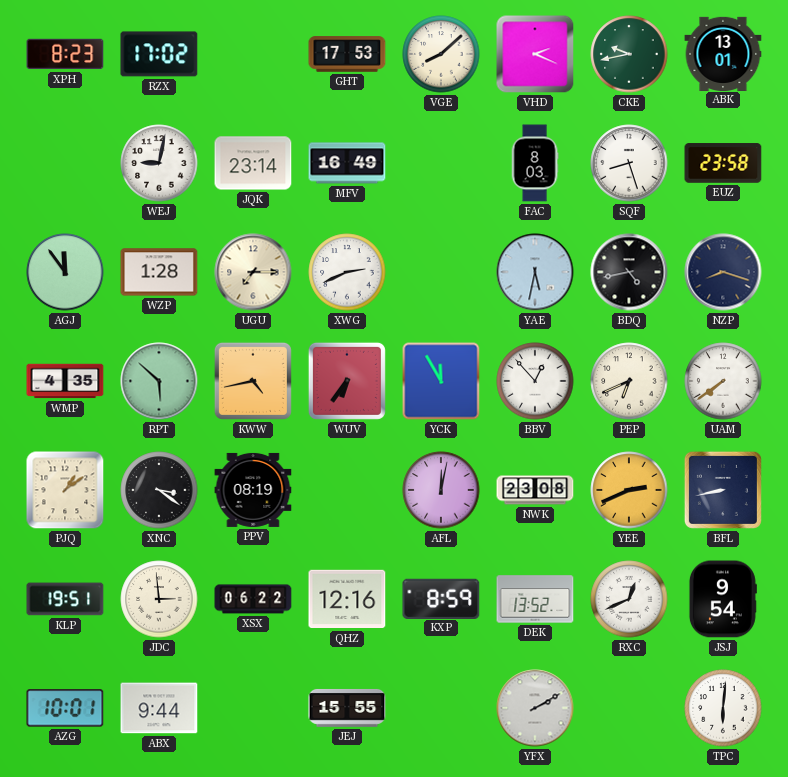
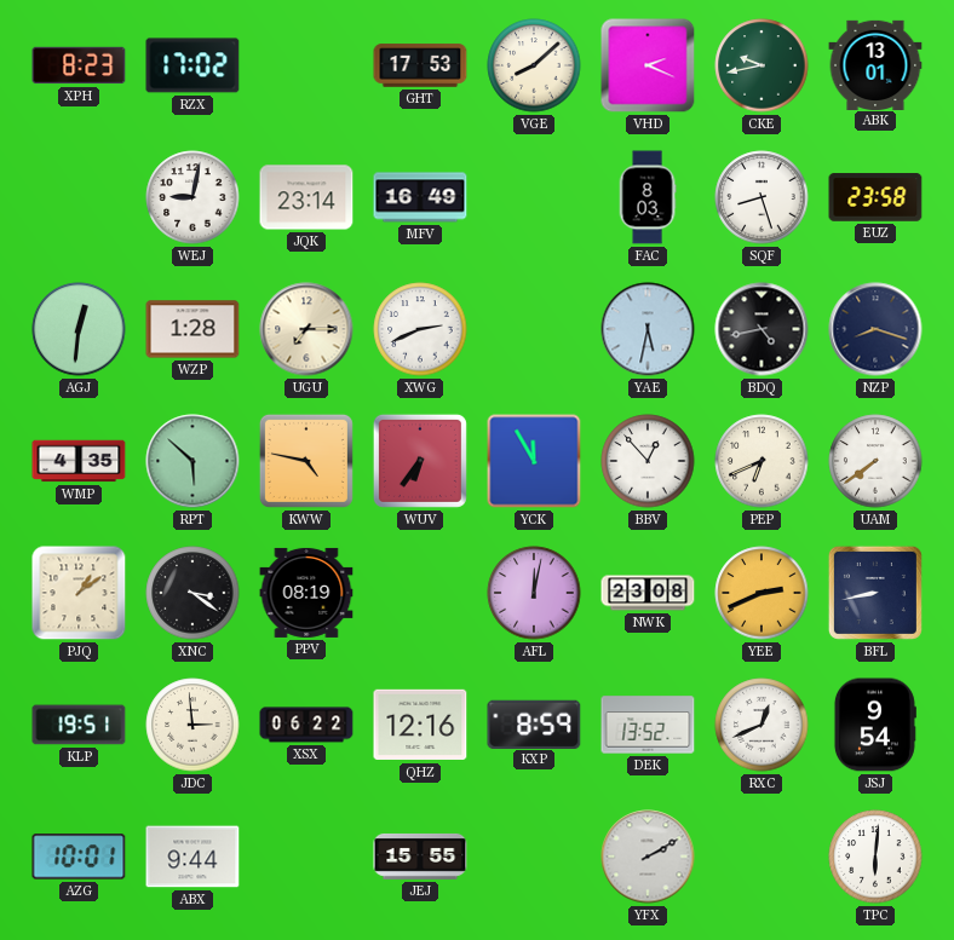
AGJ: 11:54 -> 12:31
KWW: 4:43 -> 4:47
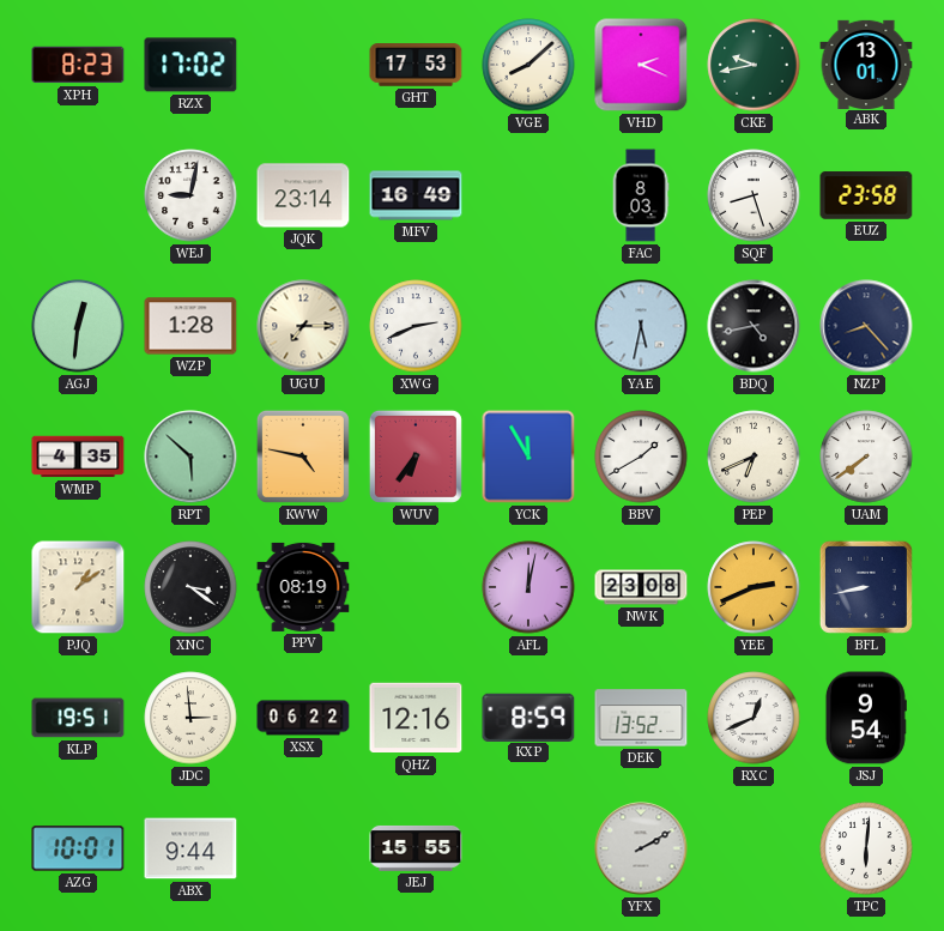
NZP: 8:18 -> 8:23
BBV: 12:53 -> 1:40
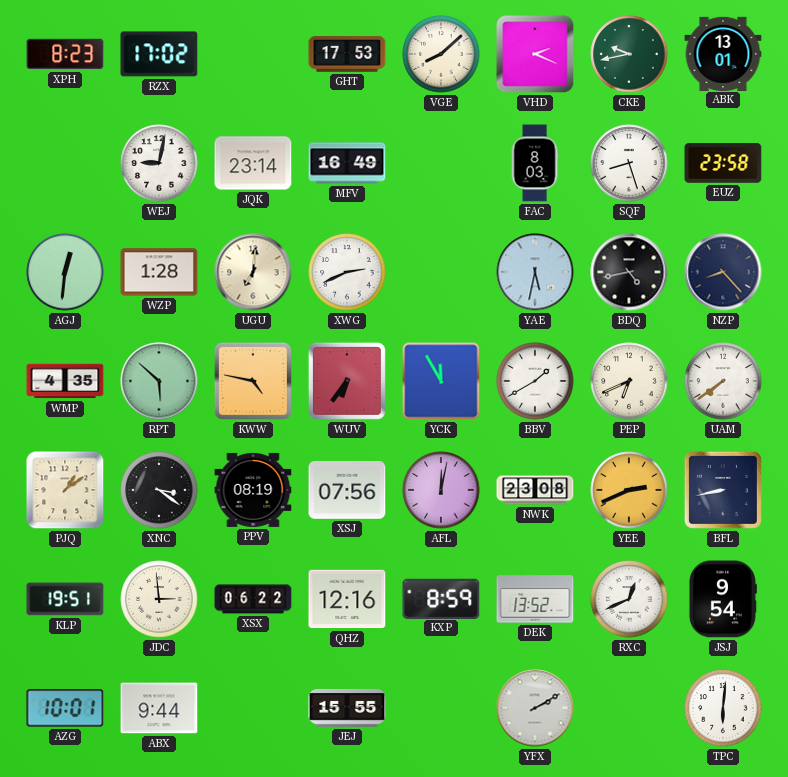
UGU: 7:15 -> 7:01
XSJ: none -> 07:56
